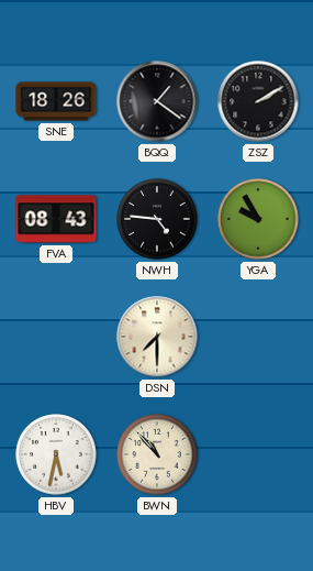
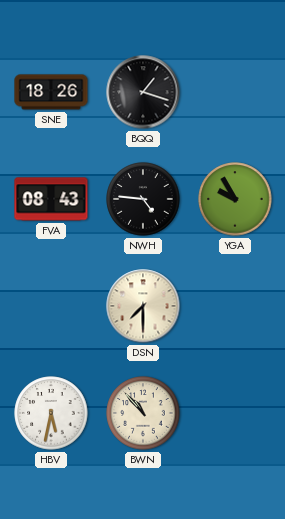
BQQ: 1:21 -> 1:18
ZSZ: 2:10 -> none
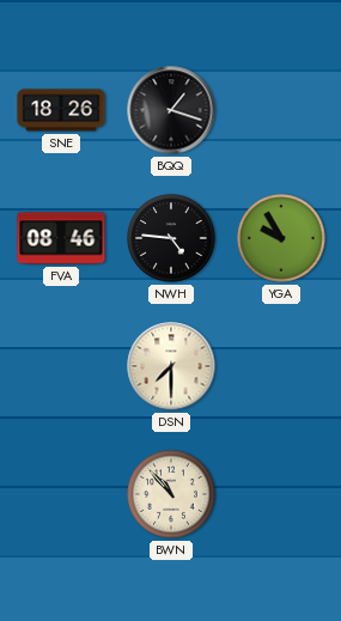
FVA: 08:43 -> 08:46
HBV: 5:32 -> none
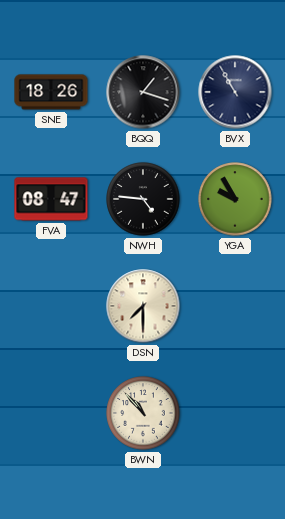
BVX: none -> 10:55
FVA: 08:46 -> 08:47
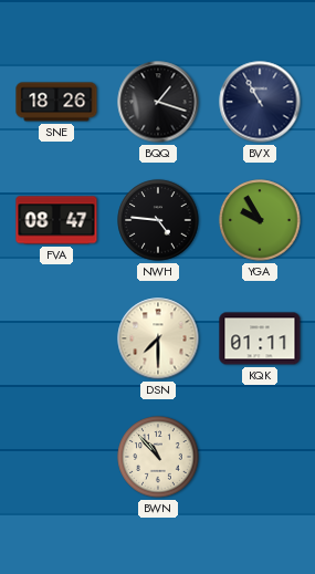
KQK: none -> 01:11
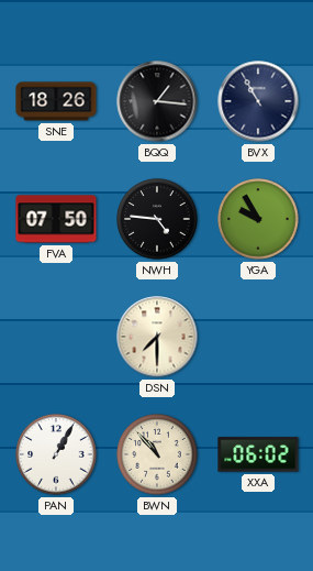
BQQ: 1:18 -> 1:16
FVA: 08:47 -> 07:50
KQK: 01:11 -> none
PAN: none -> 1:05
XXA: none -> 06:02
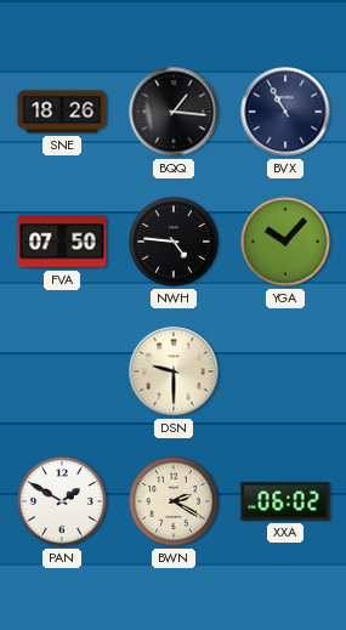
YGA: 9:55 -> 10:07
DSN: 7:30 -> 9:30
PAN: 1:05 -> 1:50
BWN: 10:53 -> 2:20
